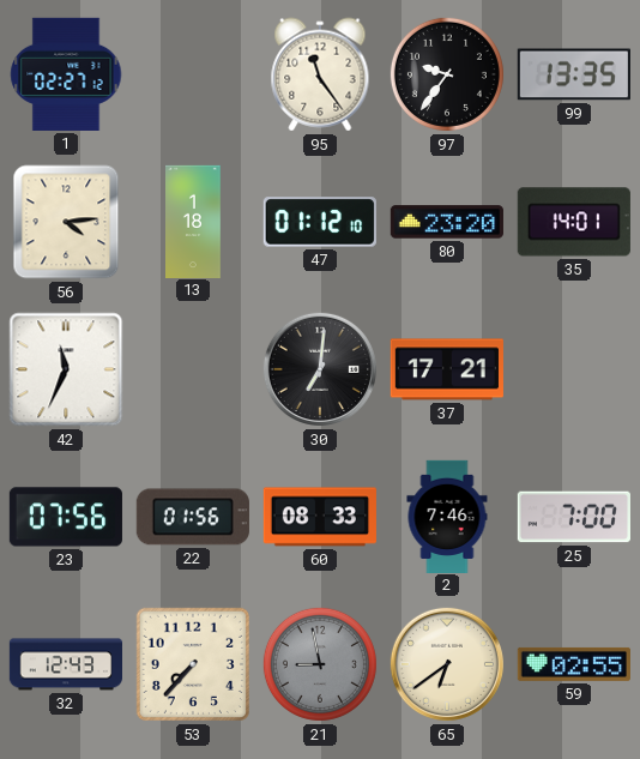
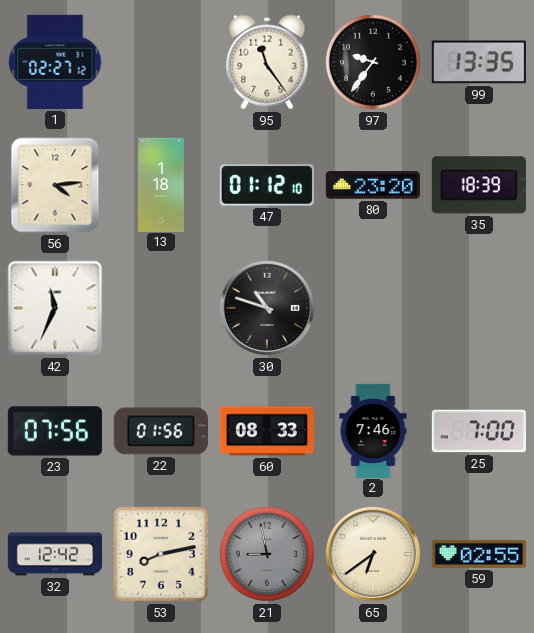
35: 14:01 -> 18:39
30: 7:01 -> 10:48
37: 17:21 -> none
32: 12:43 -> 12:42
53: 7:37 -> 8:13
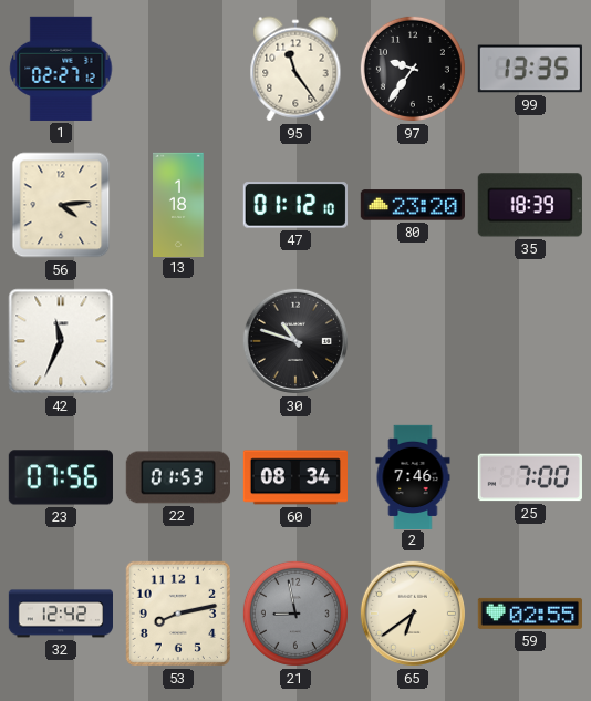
22: 01:56 -> 01:53
60: 08:33 -> 08:34
